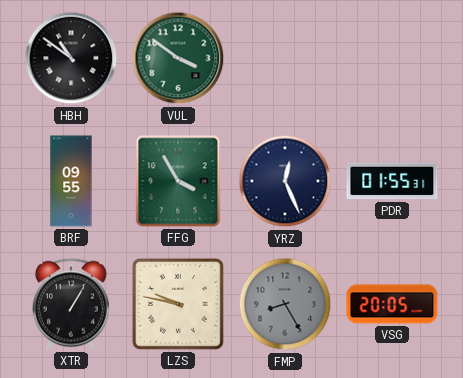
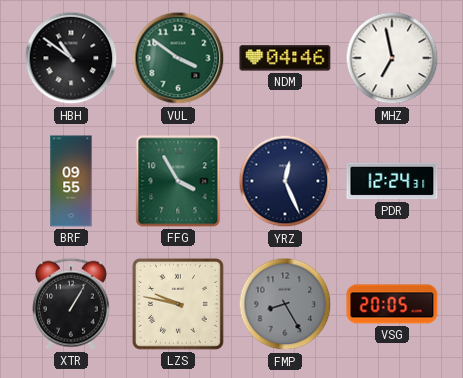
NDM: none -> 04:46
MHZ: none -> 6:58
PDR: 01:55 -> 12:24
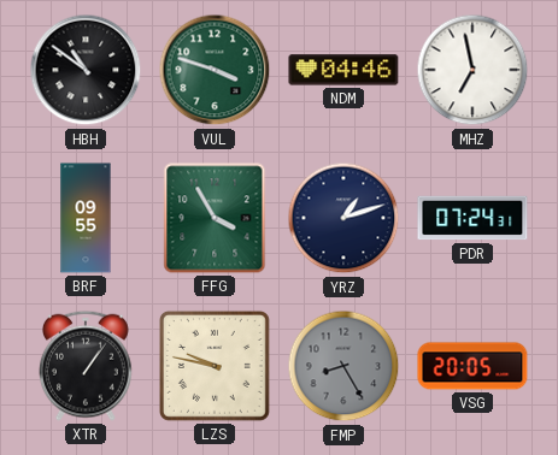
VUL: 3:51 -> 3:48
YRZ: 12:26 -> 1:12
PDR: 12:24 -> 07:24
XTR: 1:05 -> 1:06
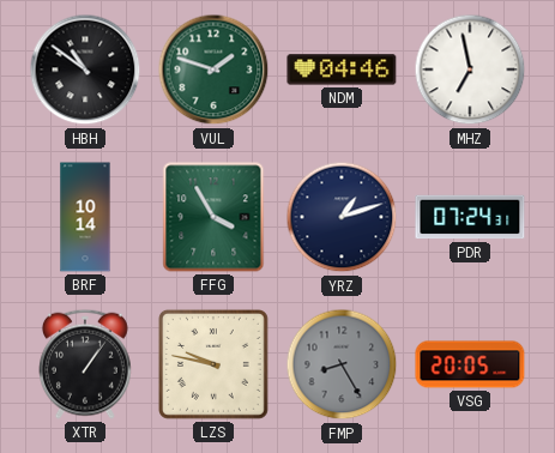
VUL: 3:48 -> 1:48
BRF: 09:55 -> 10:14
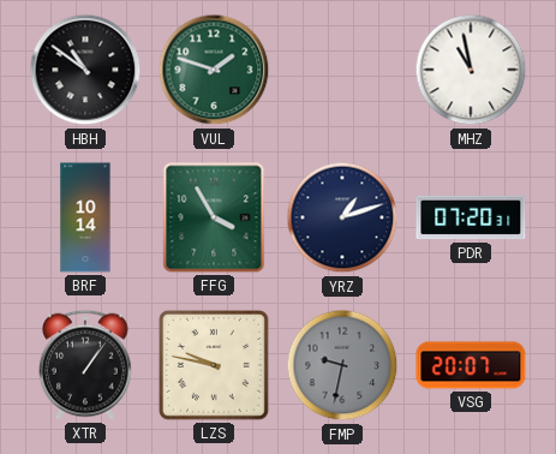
NDM: 04:46 -> none
MHZ: 6:58 -> 10:58
PDR: 07:24 -> 07:20
FMP: 8:25 -> 9:32
VSG: 20:05 -> 20:07
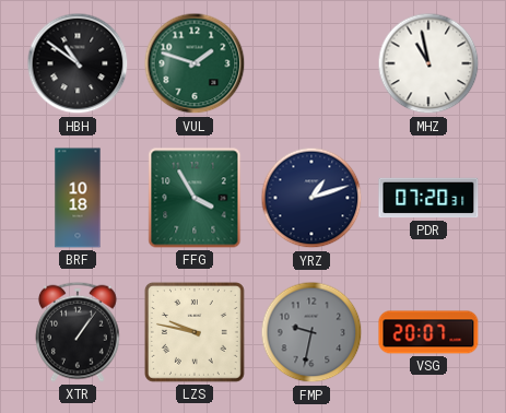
BRF: 10:14 -> 10:18
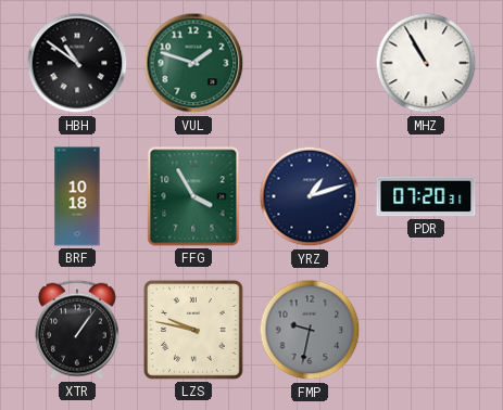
MHZ: 10:58 -> 10:55
VSG: 20:07 -> none
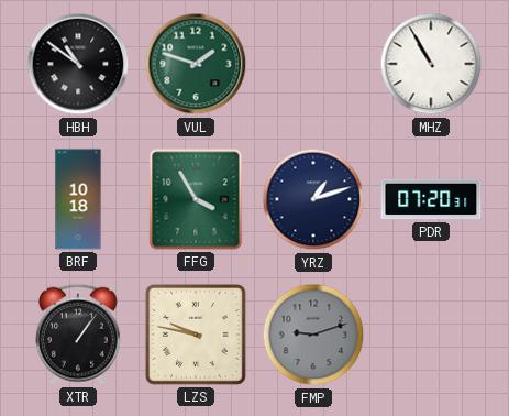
FMP: 9:32 -> 9:12
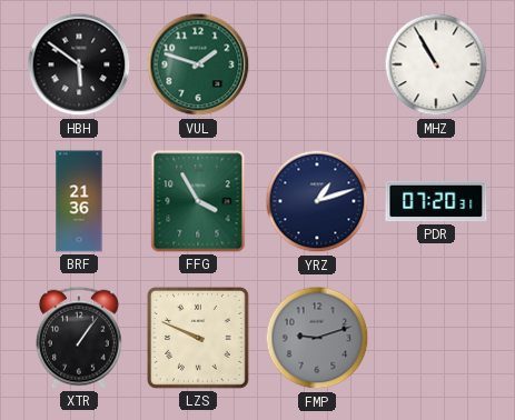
HBH: 10:51 -> 5:51
BRF: 10:18 -> 21:36
LZS: 9:47 -> 9:49
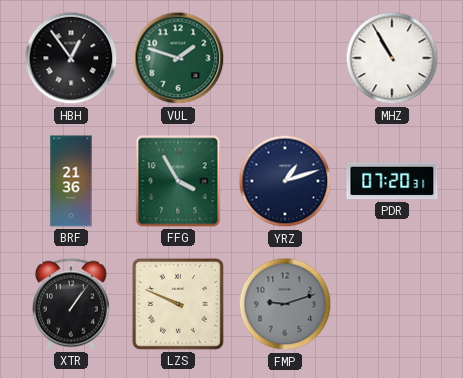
HBH: 5:51 -> 12:54
